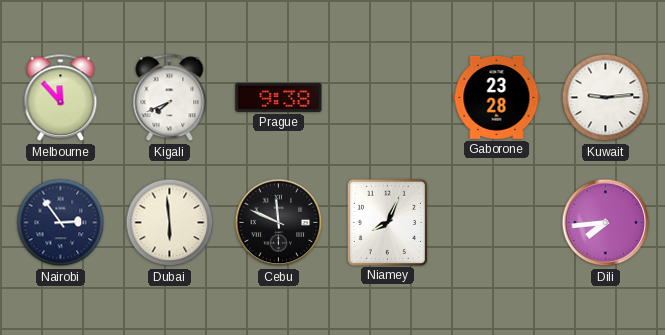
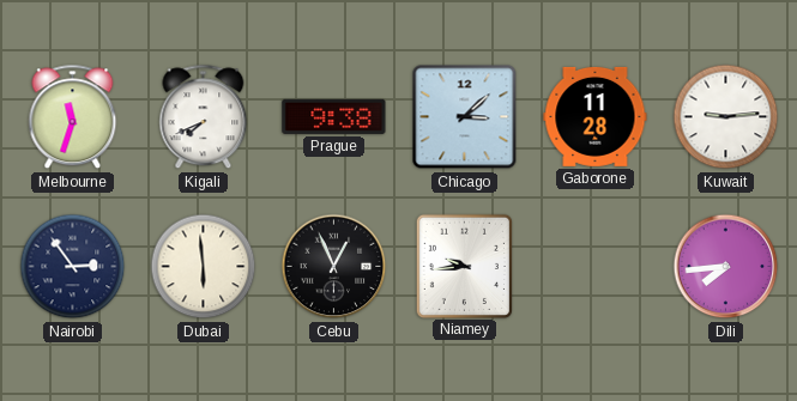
Melbourne: 11:53 -> 11:33
Chicago: none -> 3:08
Gaborone: 23:28 -> 11:28
Cebu: 11:49 -> 12:56
Niamey: 8:04 -> 9:44
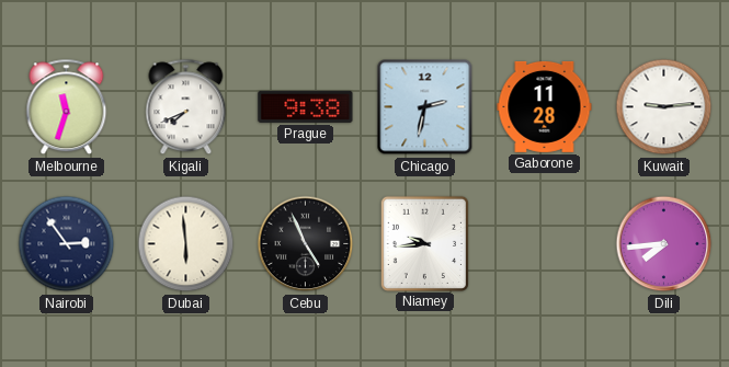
Chicago: 3:08 -> 2:32
Cebu: 12:56 -> 4:56
